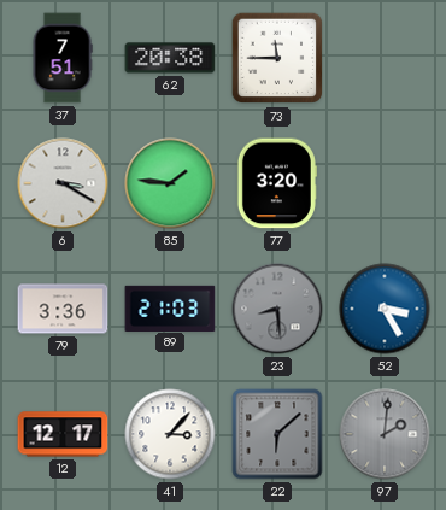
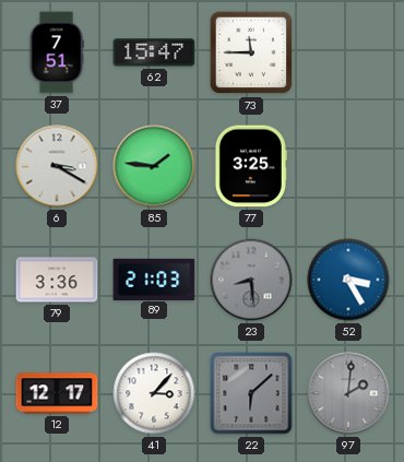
62: 20:38 -> 15:47
77: 3:20 -> 3:25
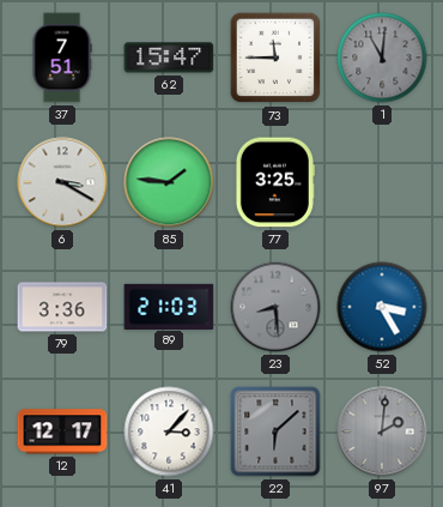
1: none -> 11:01
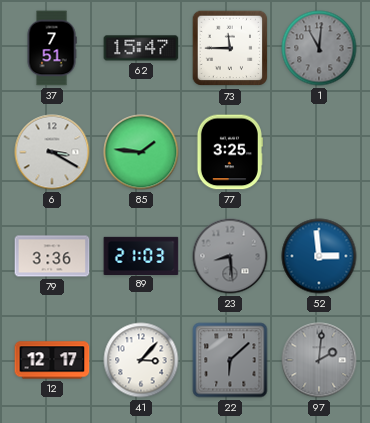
52: 3:25 -> 2:59
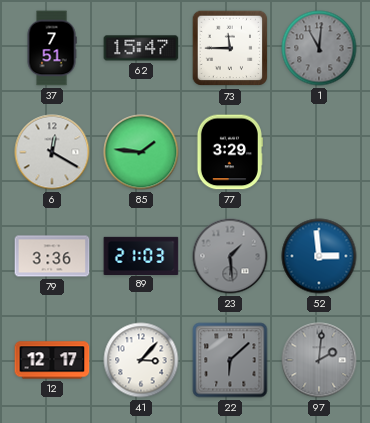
6: 3:20 -> 12:20
77: 3:25 -> 3:29
23: 8:29 -> 1:29
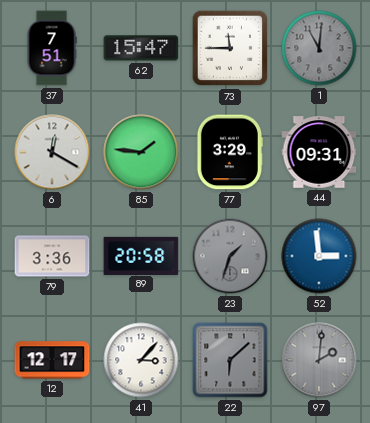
44: none -> 09:31
89: 21:03 -> 20:58
23: 1:29 -> 1:33
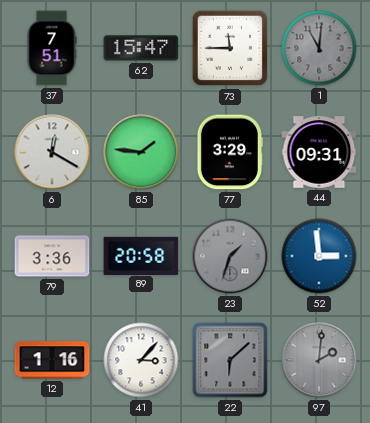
12: 12:17 -> 1:16
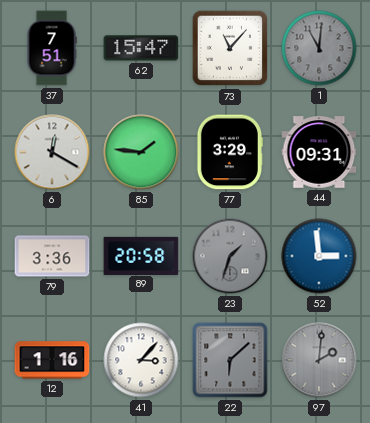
73: 11:45 -> 11:07
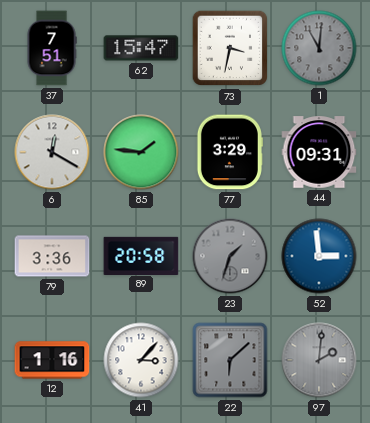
73: 11:07 -> 3:32
